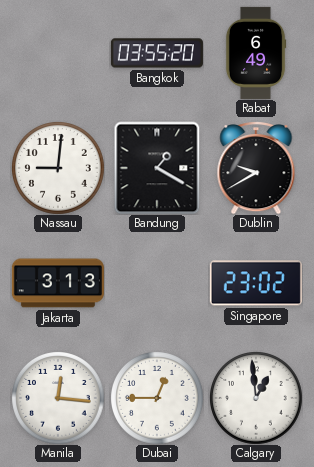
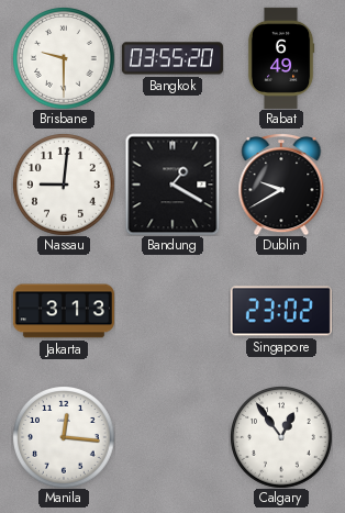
Brisbane: none -> 9:30
Dubai: 12:45 -> none
Calgary: 12:59 -> 12:54
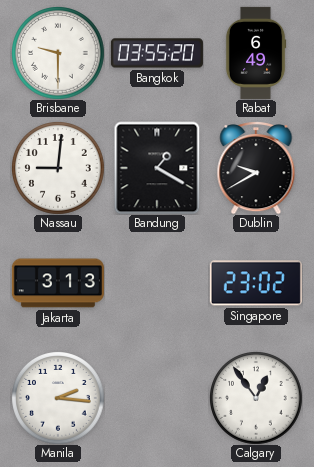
Manila: 12:16 -> 2:16
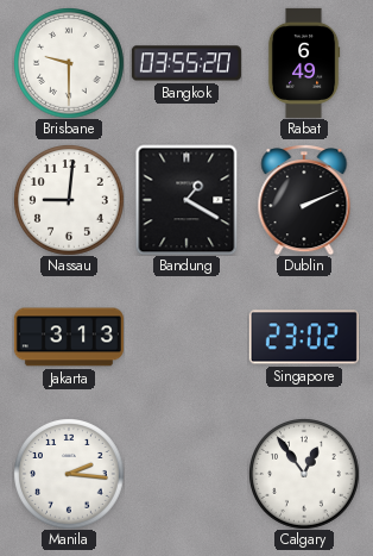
Dublin: 9:40 -> 2:11
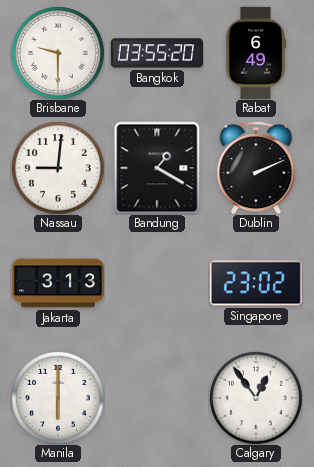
Manila: 2:16 -> 6:00
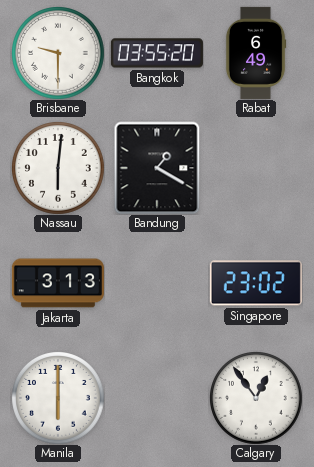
Nassau: 9:01 -> 6:01
Dublin: 2:11 -> none
